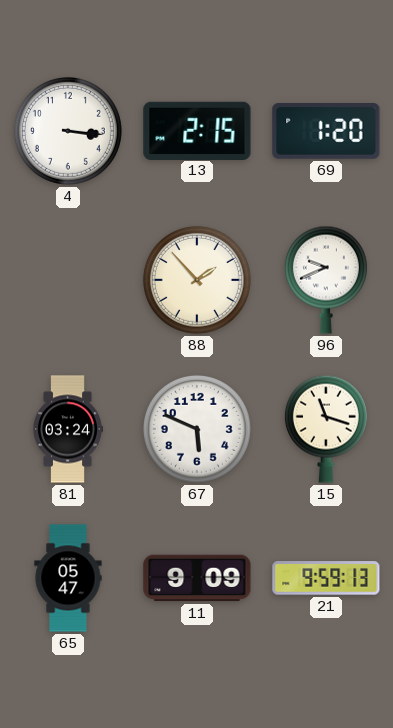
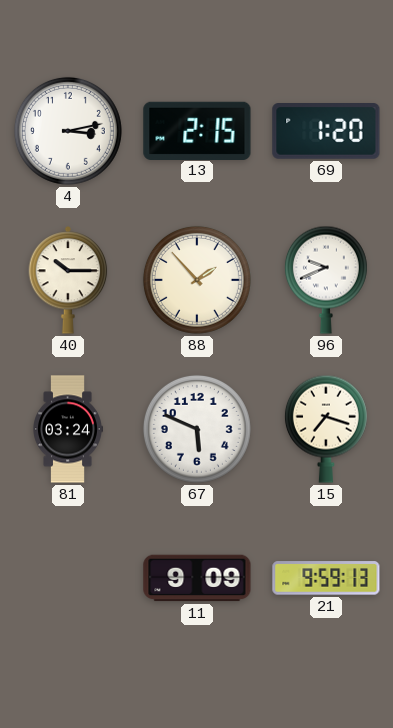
4: 3:16 -> 3:13
40: none -> 10:15
15: 11:18 -> 7:18
65: 05:47 -> none
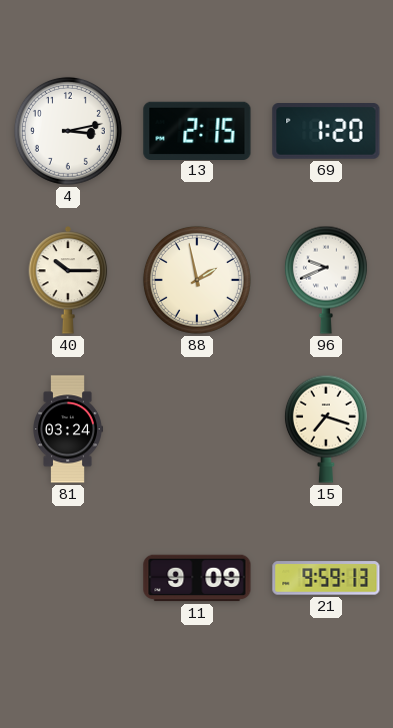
88: 1:53 -> 1:58
67: 5:49 -> none
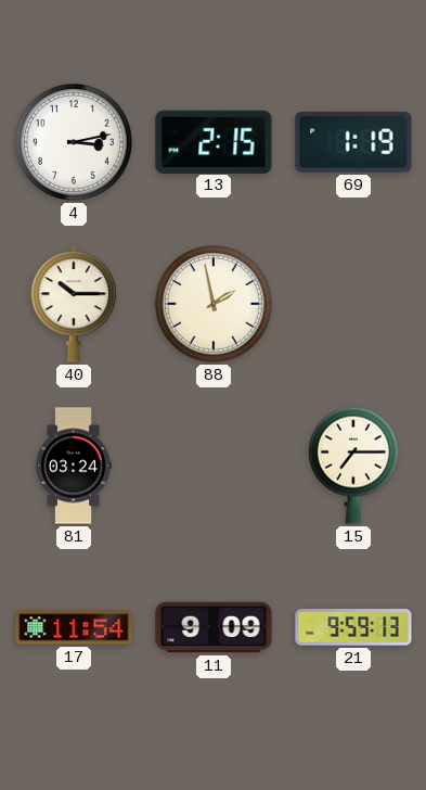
69: 1:20 -> 1:19
96: 9:41 -> none
15: 7:18 -> 7:15
17: none -> 11:54
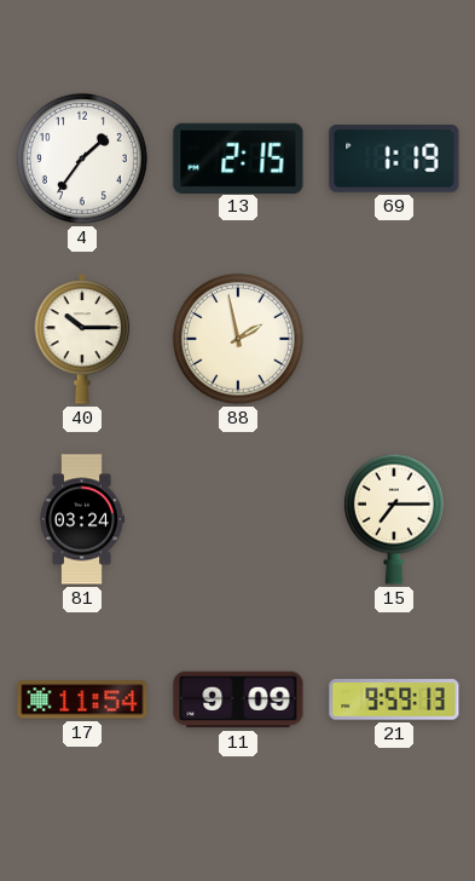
4: 3:13 -> 1:36
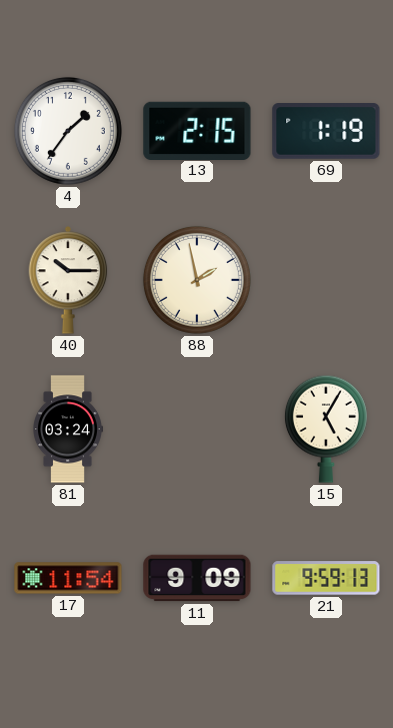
15: 7:15 -> 5:05
